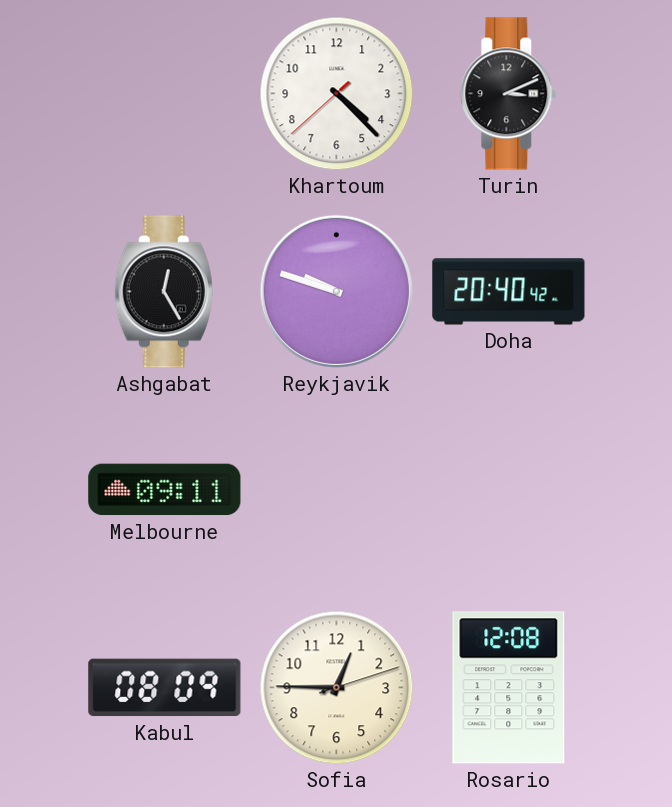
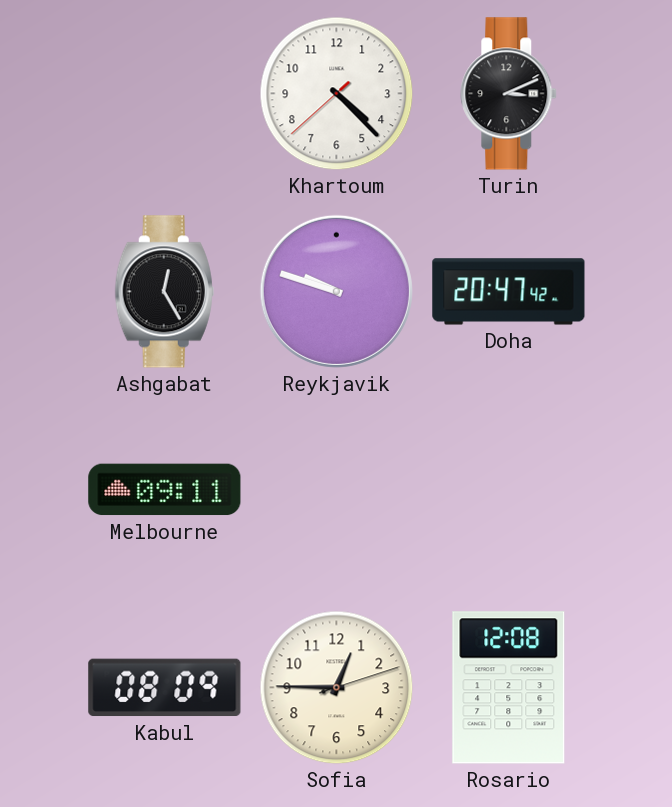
Doha: 20:40 -> 20:47
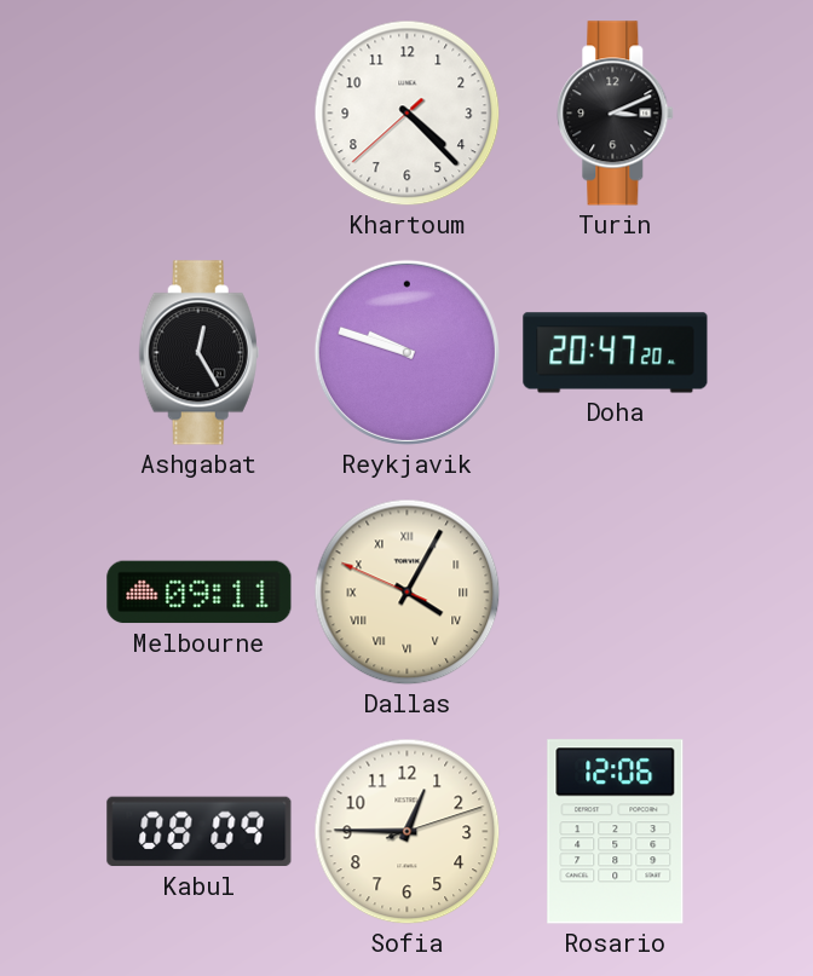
Doha: 20:47:42 -> 20:47:20
Dallas: none -> 4:04
Rosario: 12:08 -> 12:06
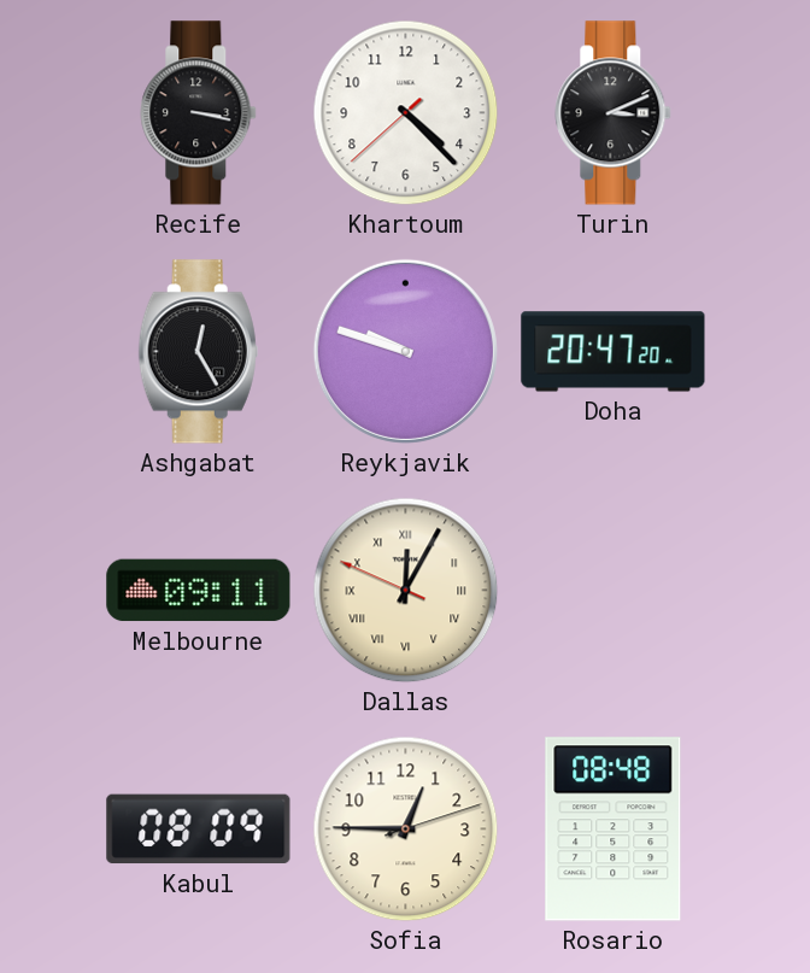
Recife: none -> 3:17
Dallas: 4:04 -> 12:04
Rosario: 12:06 -> 08:48
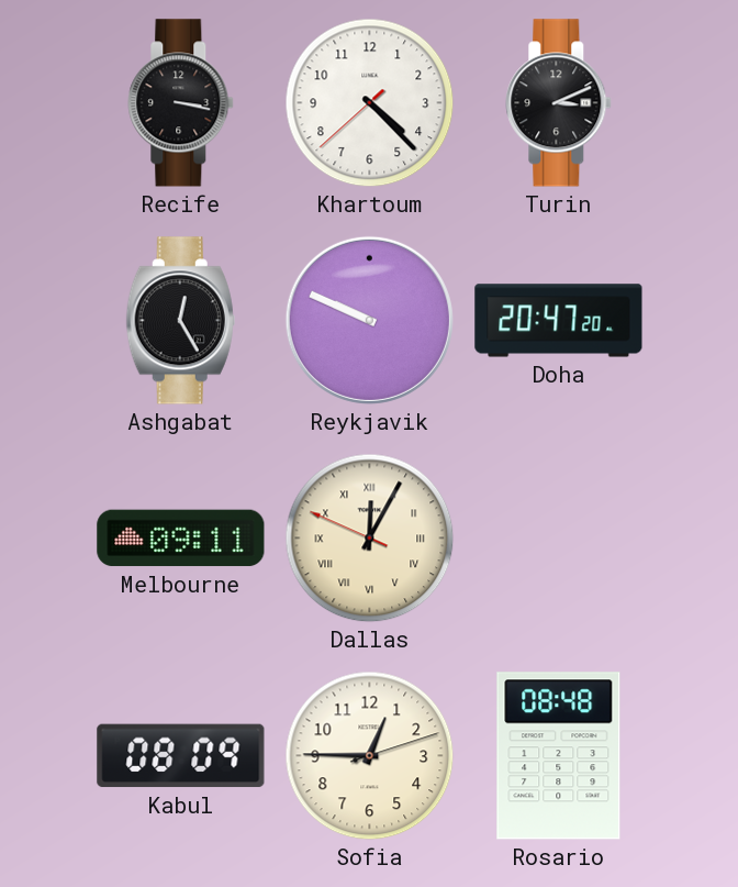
Reykjavik: 9:48 -> 9:49
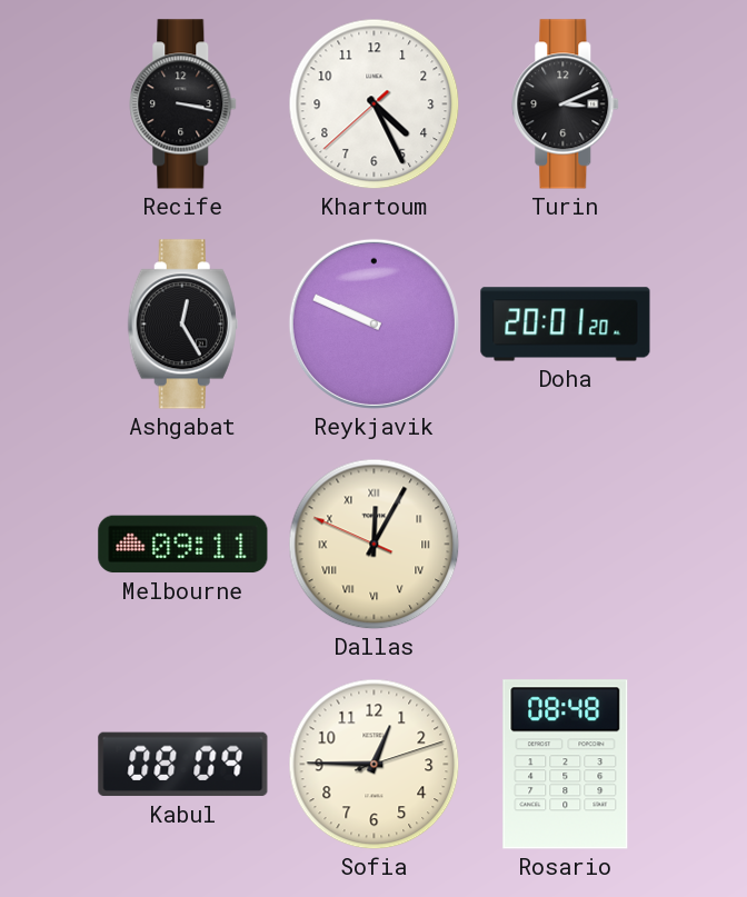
Khartoum: 4:22 -> 4:25
Doha: 20:47 -> 20:01
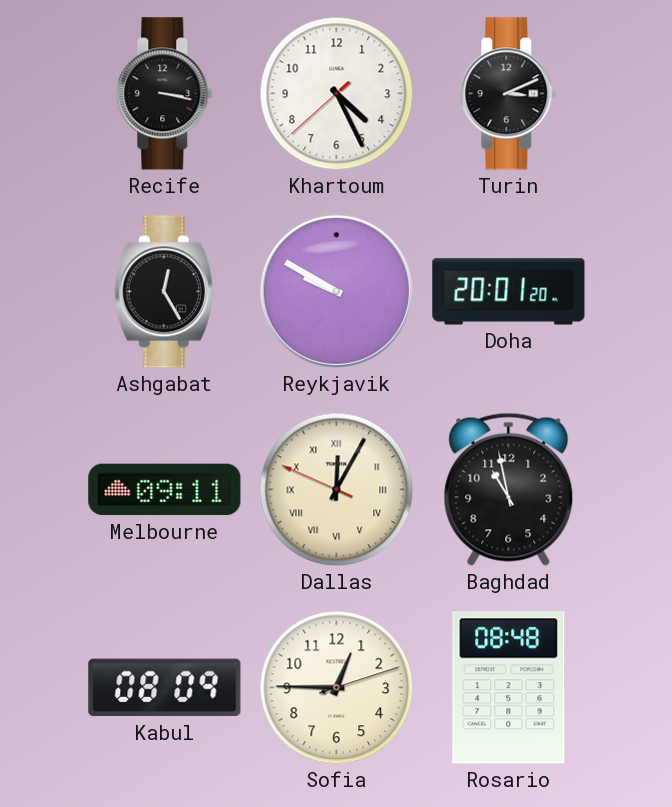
Reykjavik: 9:49 -> 9:50
Baghdad: none -> 10:58
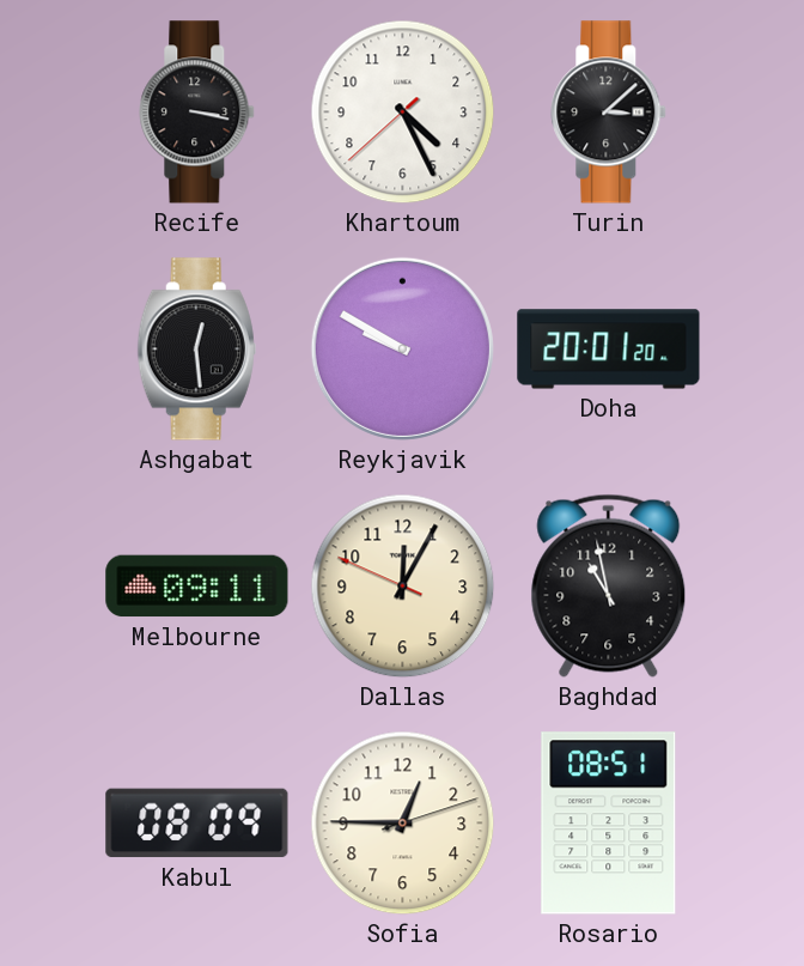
Turin: 3:11 -> 3:08
Ashgabat: 12:25 -> 12:29
Dallas numerals: Roman -> Arabic
Rosario: 08:48 -> 08:51
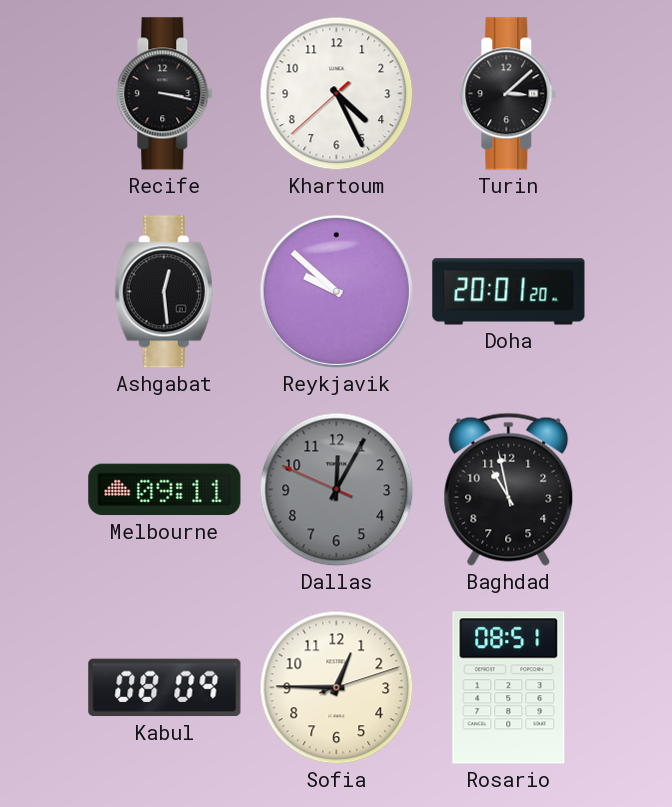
Reykjavik: 9:50 -> 9:52
Dallas dial: cream -> grey
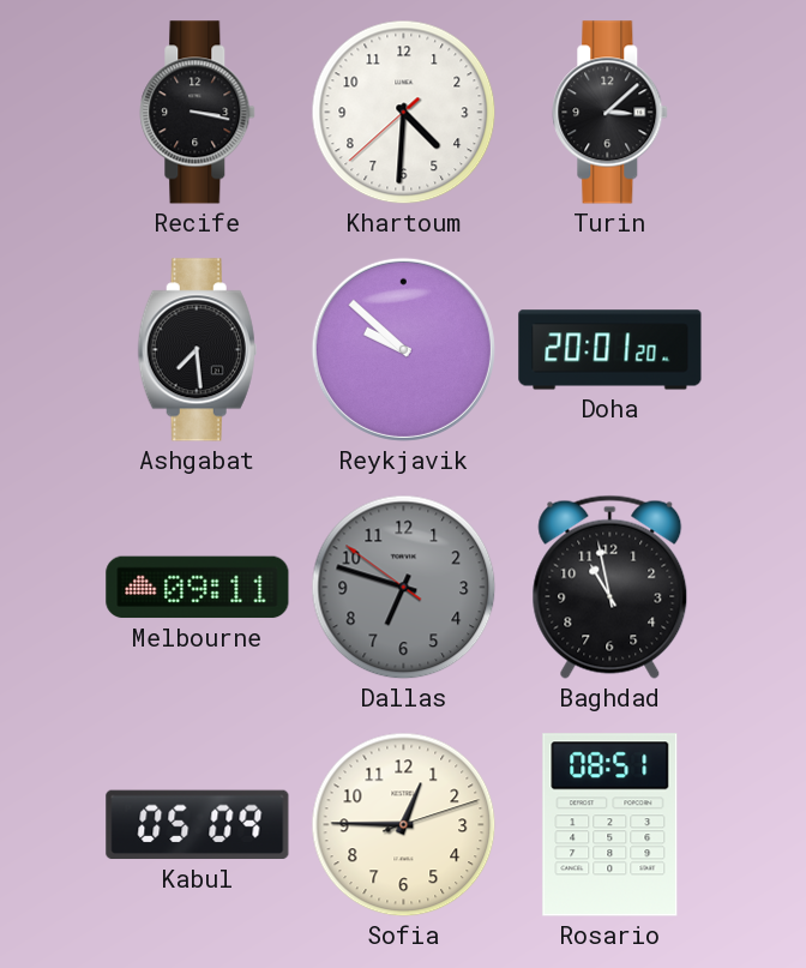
Khartoum: 4:25 -> 4:30
Ashgabat: 12:29 -> 7:29
Dallas: 12:04 -> 6:47
Kabul: 08:09 -> 05:09
